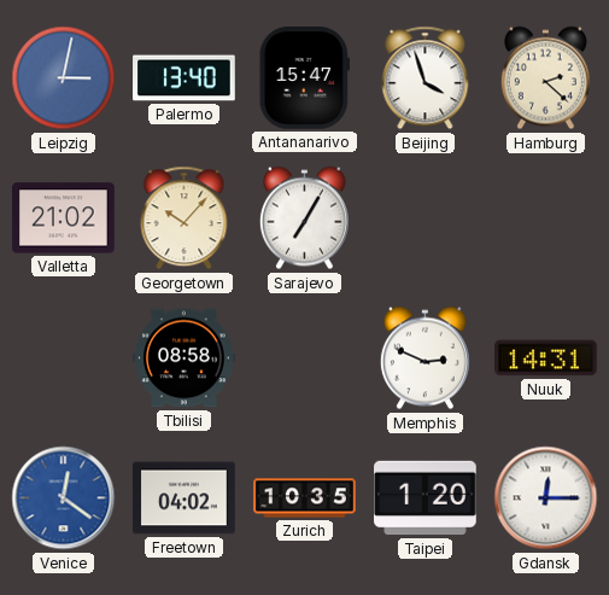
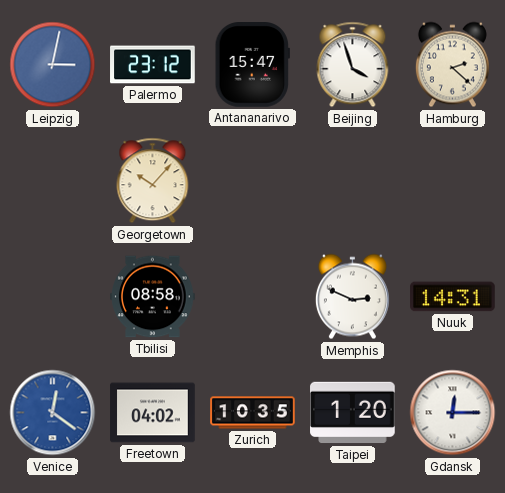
Palermo: 13:40 -> 23:12
Valletta: 21:02 -> none
Sarajevo: 7:05 -> none
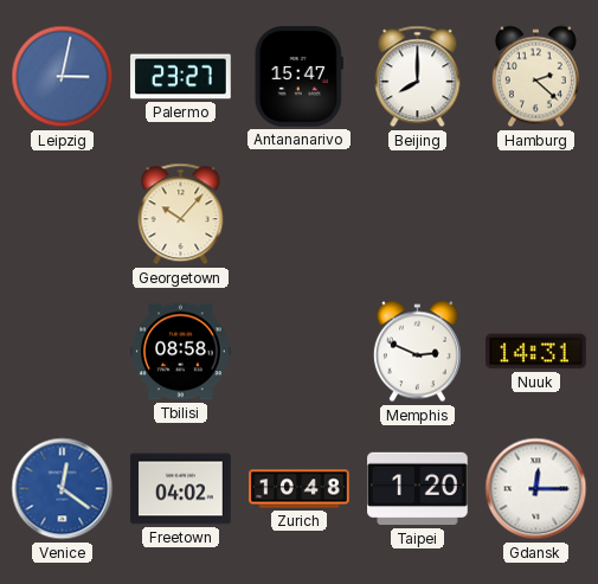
Palermo: 23:12 -> 23:27
Beijing: 3:57 -> 8:00
Zurich: 10:35 -> 10:48
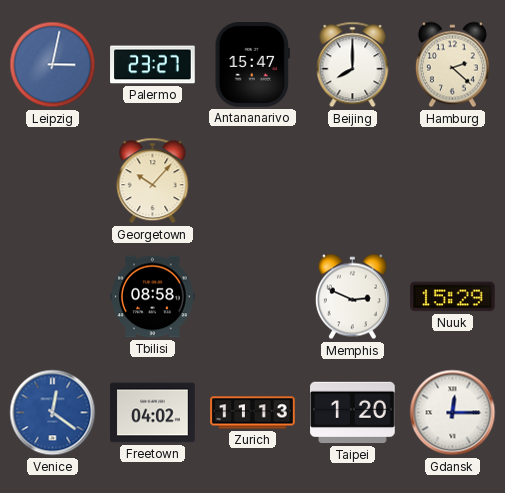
Nuuk: 14:31 -> 15:29
Zurich: 10:48 -> 11:13
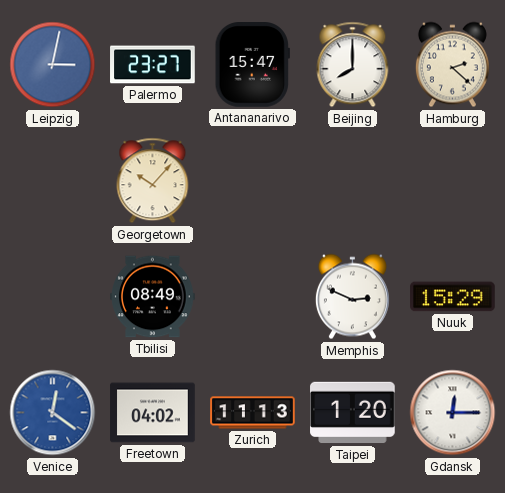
Tbilisi: 08:58 -> 08:49
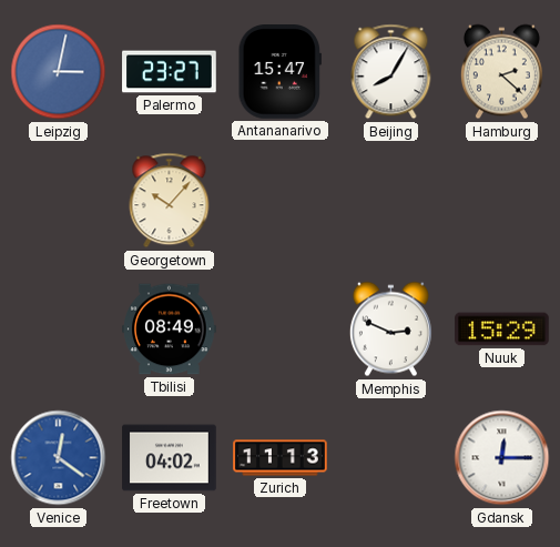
Beijing: 8:00 -> 8:05
Taipei: 1:20 -> none
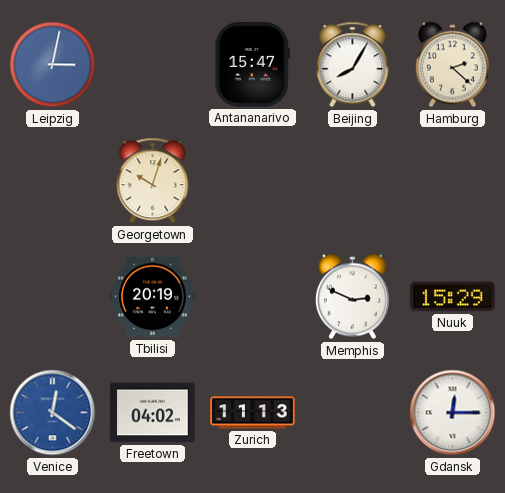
Palermo: 23:27 -> none
Georgetown: 10:07 -> 10:03
Tbilisi: 08:49 -> 20:19
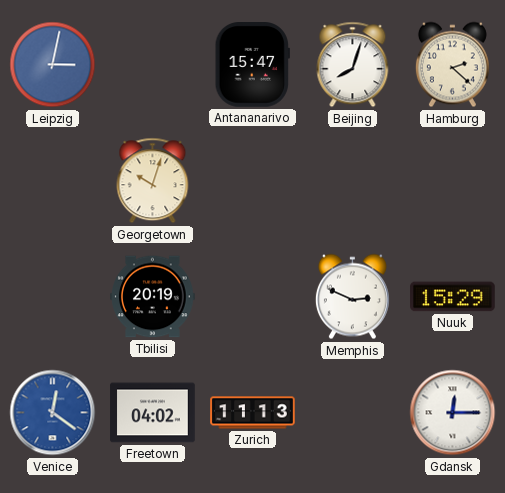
Beijing: 8:05 -> 8:03
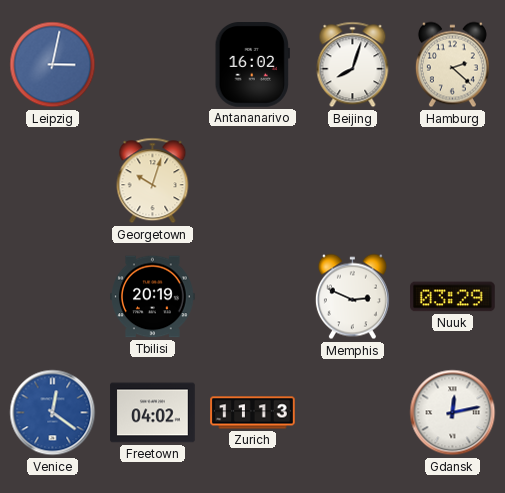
Antananarivo: 15:47 -> 16:02
Nuuk: 15:29 -> 03:29
Gdansk: 12:15 -> 12:13
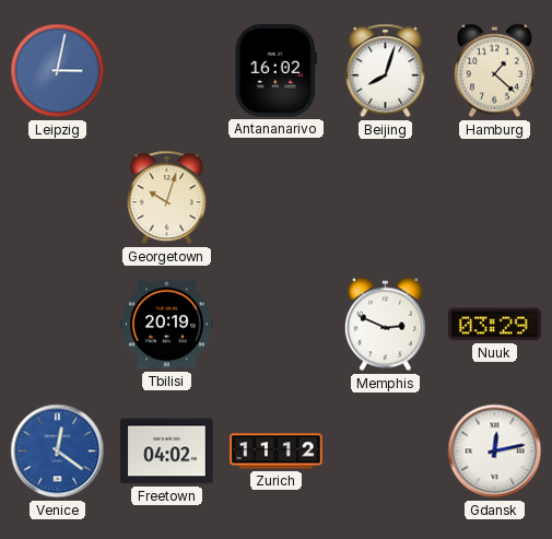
Hamburg: 2:22 -> 1:22
Zurich: 11:13 -> 11:12
